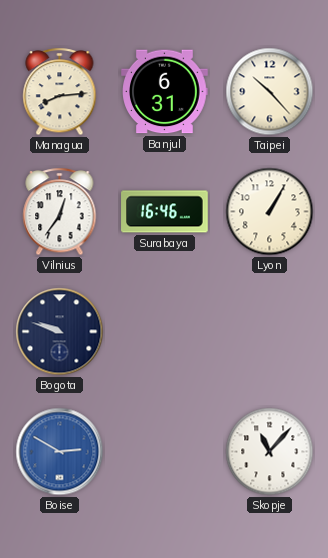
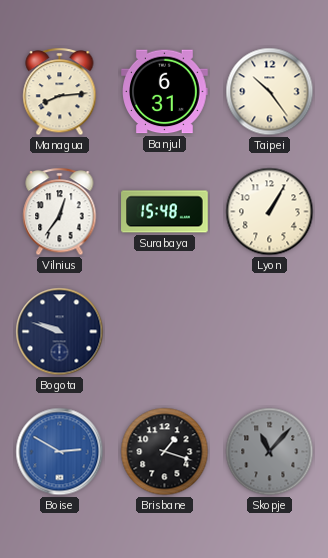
Taipei: 10:23 -> 10:24
Surabaya: 16:46 -> 15:48
Brisbane: none -> 1:18
Skopje dial: white -> grey
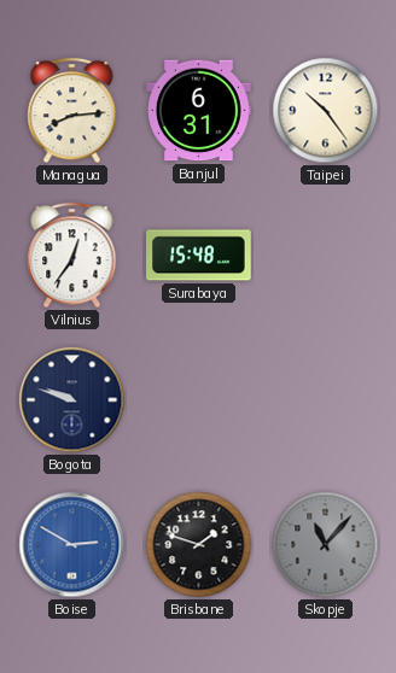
Lyon: 1:05 -> none
Brisbane: 1:18 -> 1:48
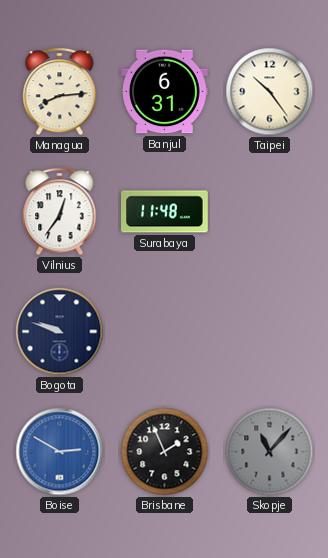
Surabaya: 15:48 -> 11:48
Brisbane: 1:48 -> 1:56
